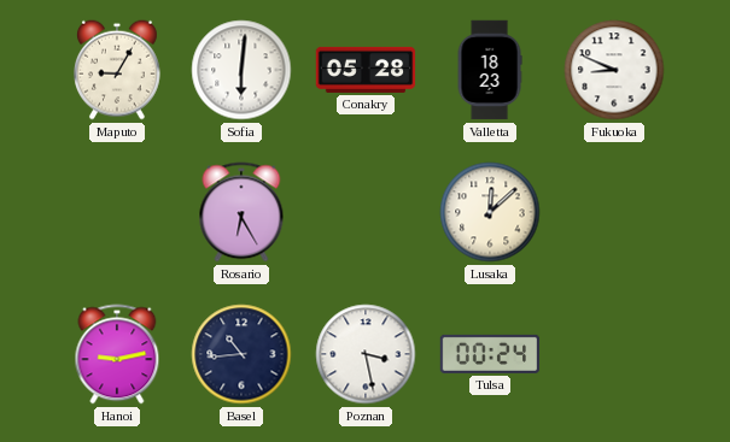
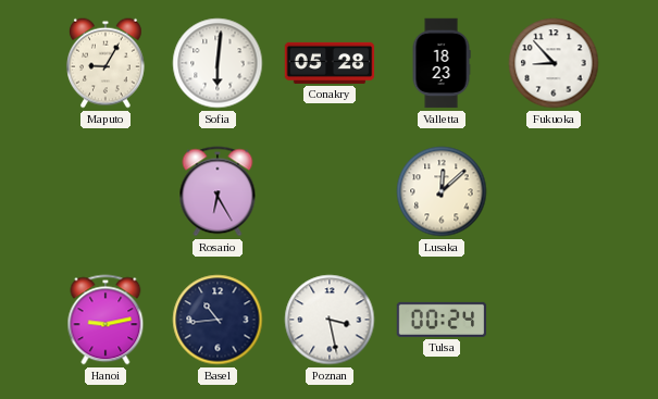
Fukuoka: 8:49 -> 8:53
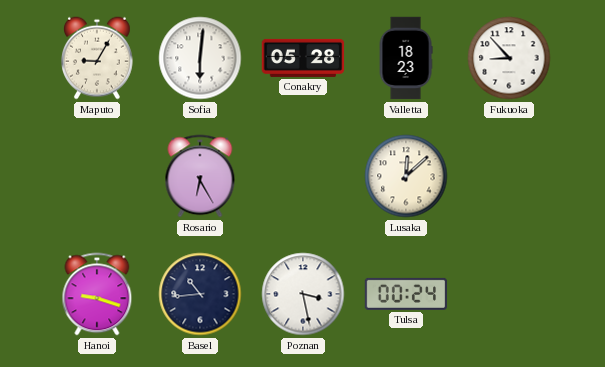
Hanoi: 9:13 -> 9:18
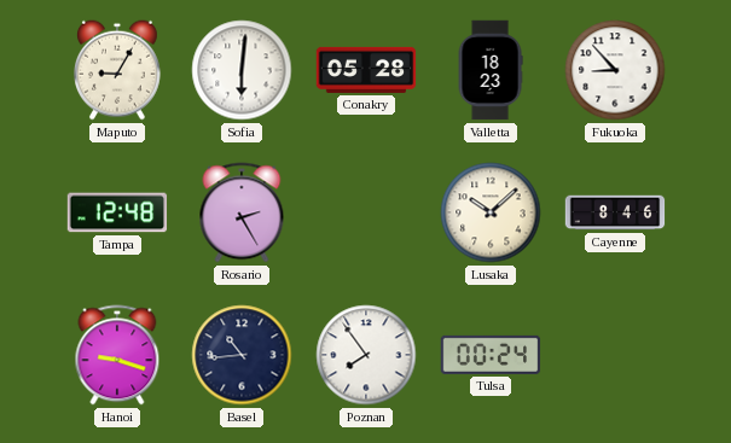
Tampa: none -> 12:48
Rosario: 6:25 -> 2:25
Lusaka: 12:08 -> 10:08
Cayenne: none -> 8:46
Poznan: 3:28 -> 7:54
